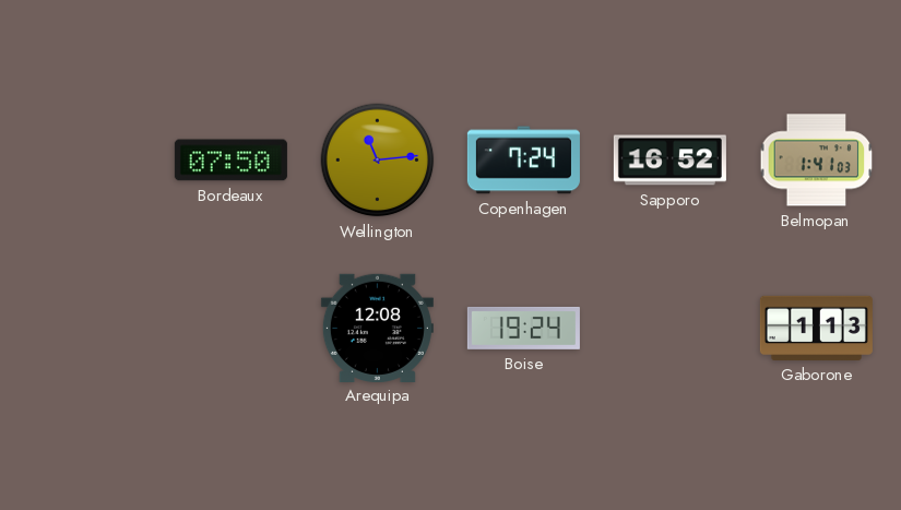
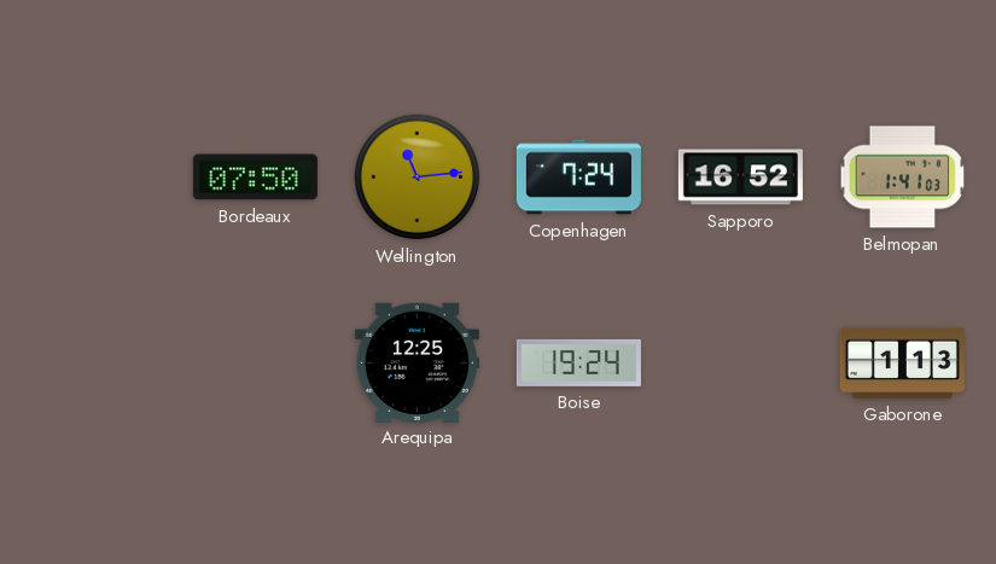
Arequipa: 12:08 -> 12:25
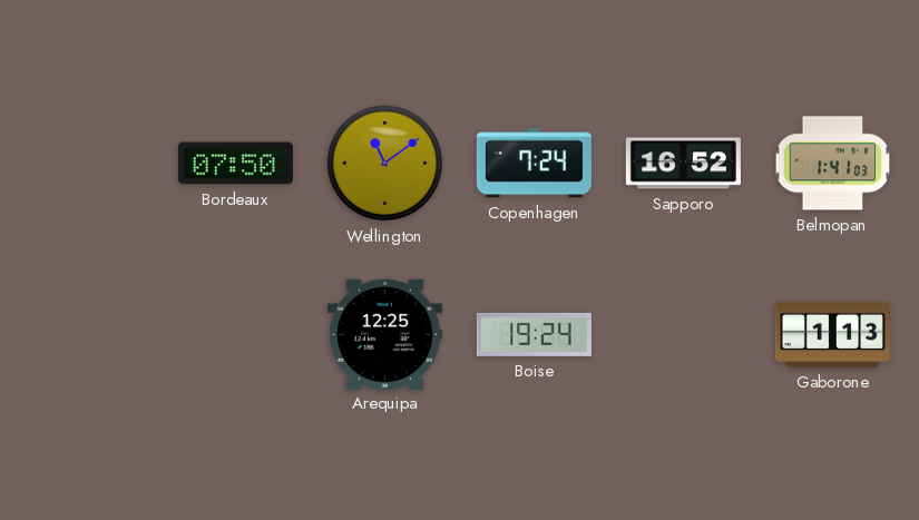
Wellington: 11:14 -> 11:09
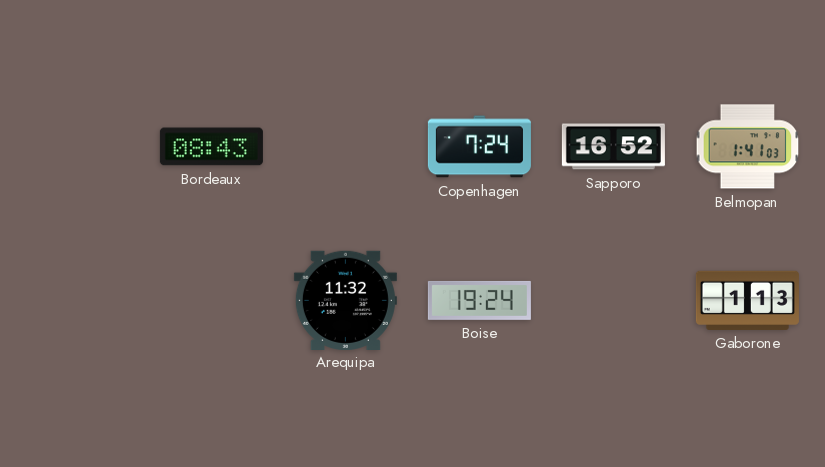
Bordeaux: 07:50 -> 08:43
Wellington: 11:09 -> none
Arequipa: 12:25 -> 11:32
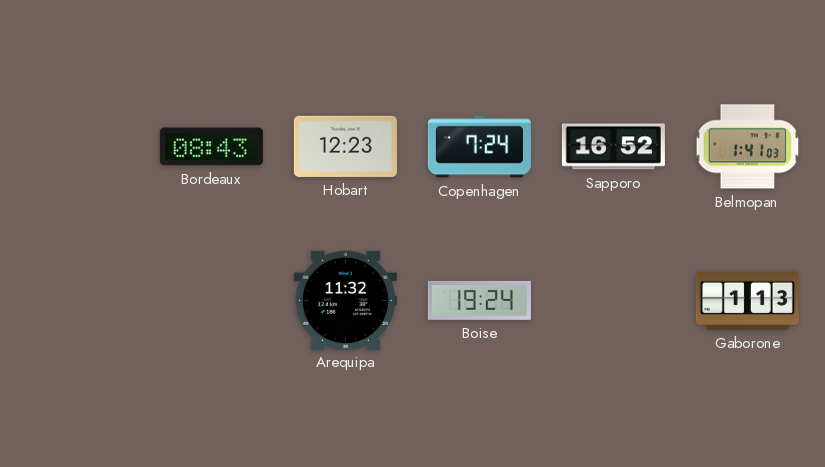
Hobart: none -> 12:23
